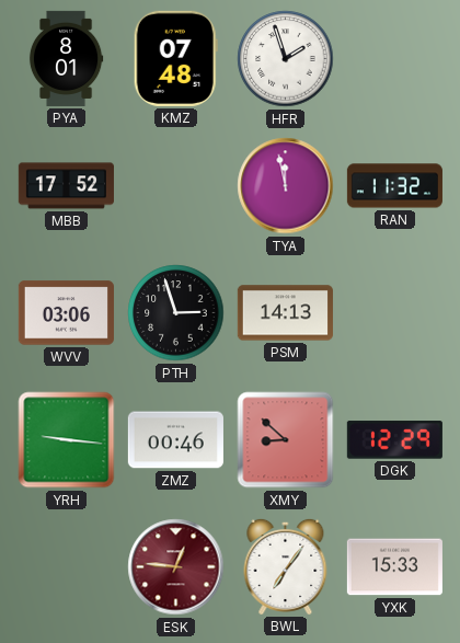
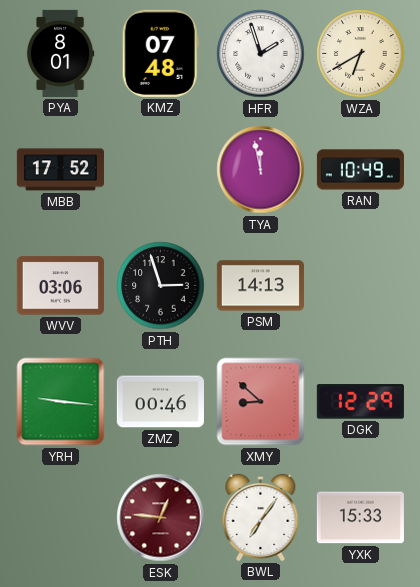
WZA: none -> 6:40
RAN: 11:32 -> 10:49
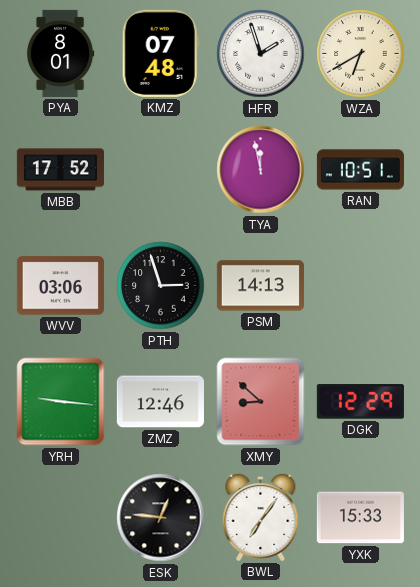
RAN: 10:49 -> 10:51
ZMZ: 00:46 -> 12:46
ESK dial: burgundy -> black
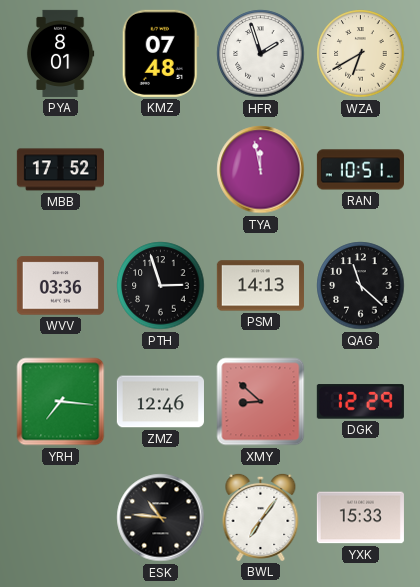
WVV: 03:06 -> 03:36
QAG: none -> 11:22
YRH: 9:16 -> 7:16
ESK: 12:46 -> 10:46
